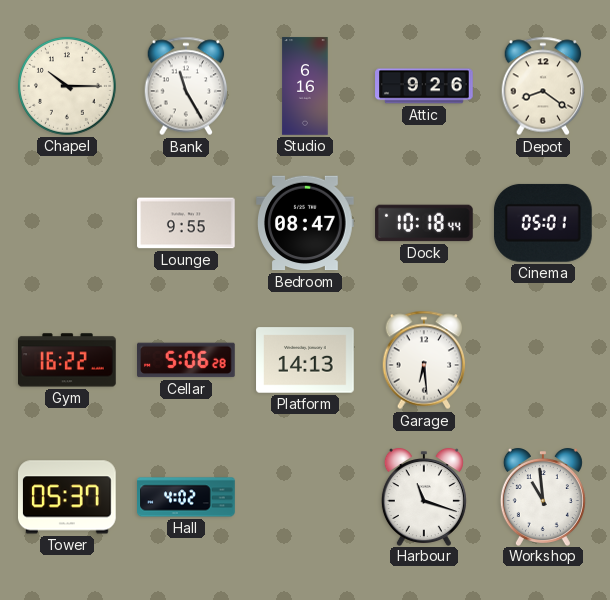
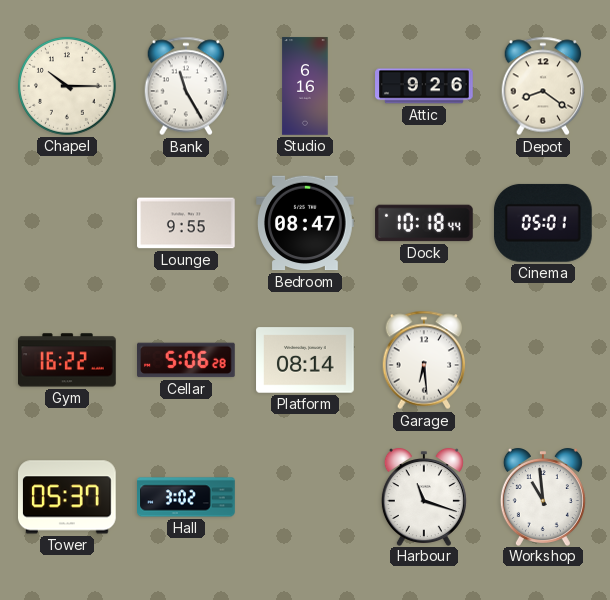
Platform: 14:13 -> 08:14
Hall: 4:02 -> 3:02
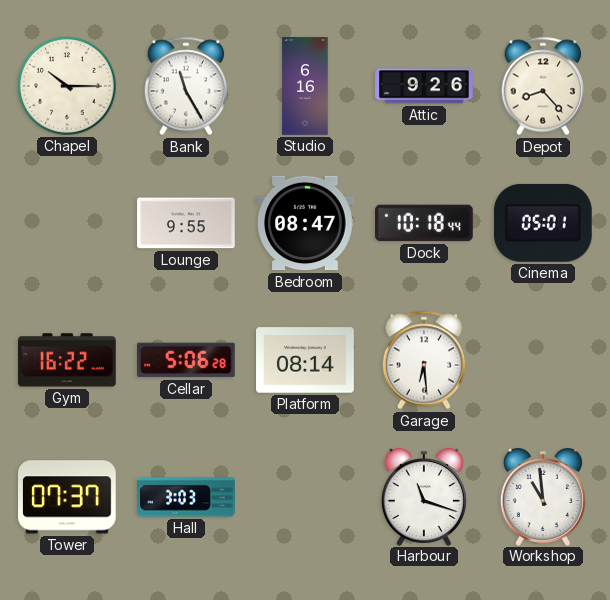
Depot: 8:21 -> 8:23
Tower: 05:37 -> 07:37
Hall: 3:02 -> 3:03
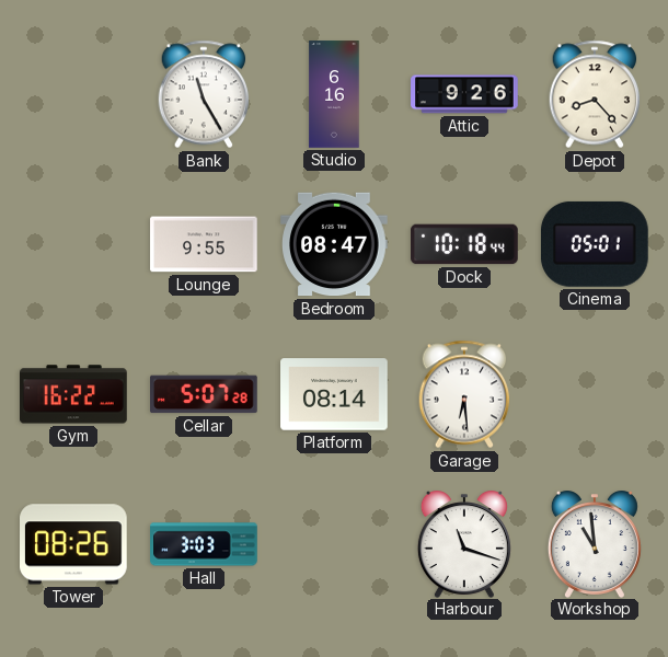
Chapel: 10:15 -> none
Cellar: 5:06 -> 5:07
Tower: 07:37 -> 08:26
